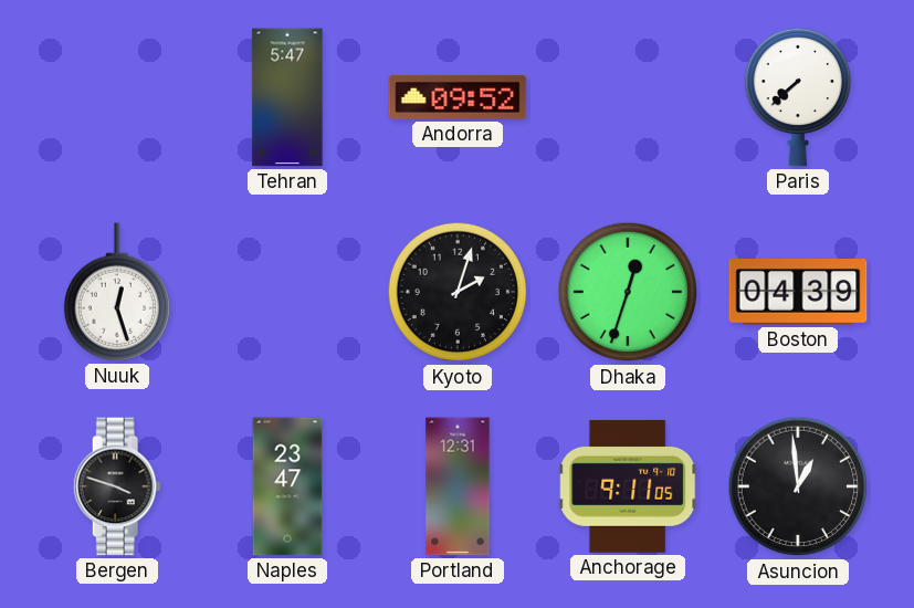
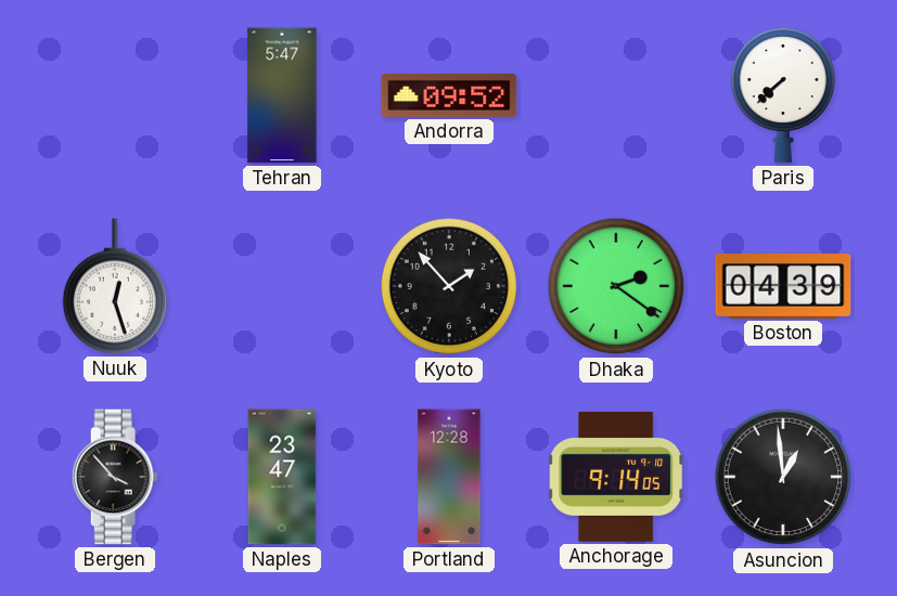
Kyoto: 2:03 -> 1:53
Dhaka: 12:33 -> 2:21
Bergen: 3:48 -> 3:53
Portland: 12:31 -> 12:28
Anchorage: 9:11 -> 9:14
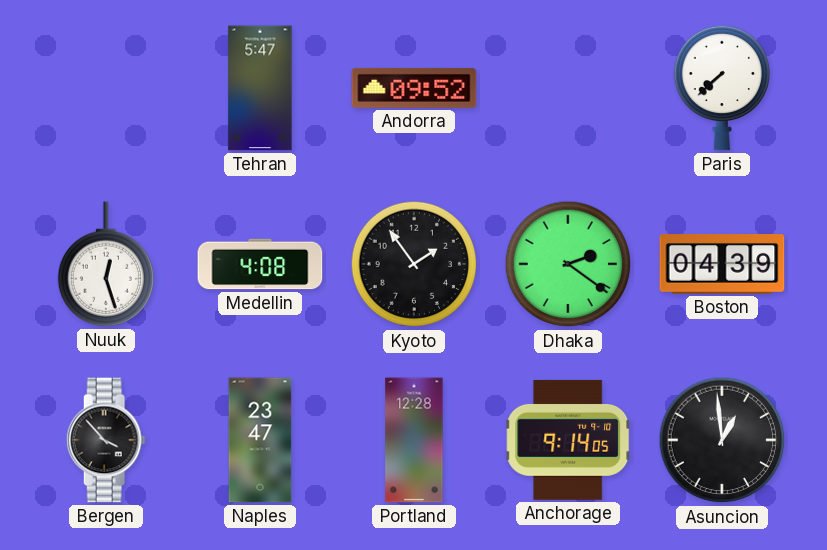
Medellin: none -> 4:08
Kyoto: 1:53 -> 1:54
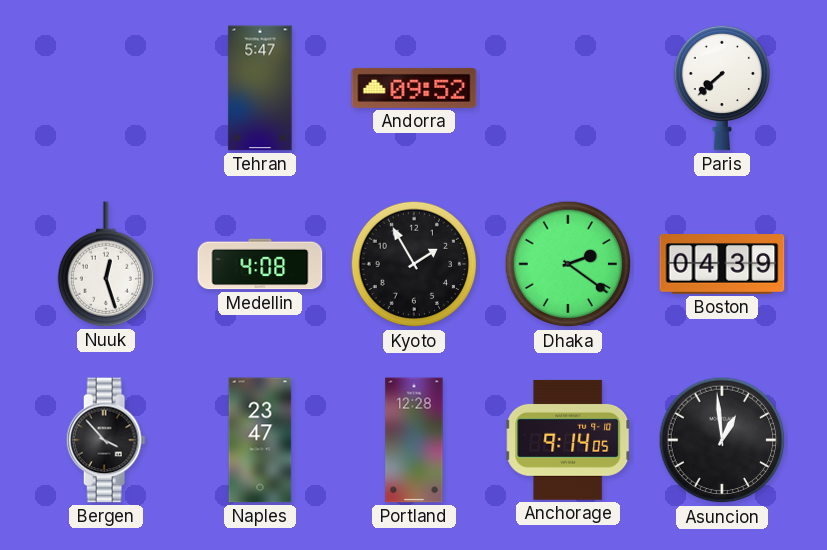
Kyoto: 1:54 -> 1:55
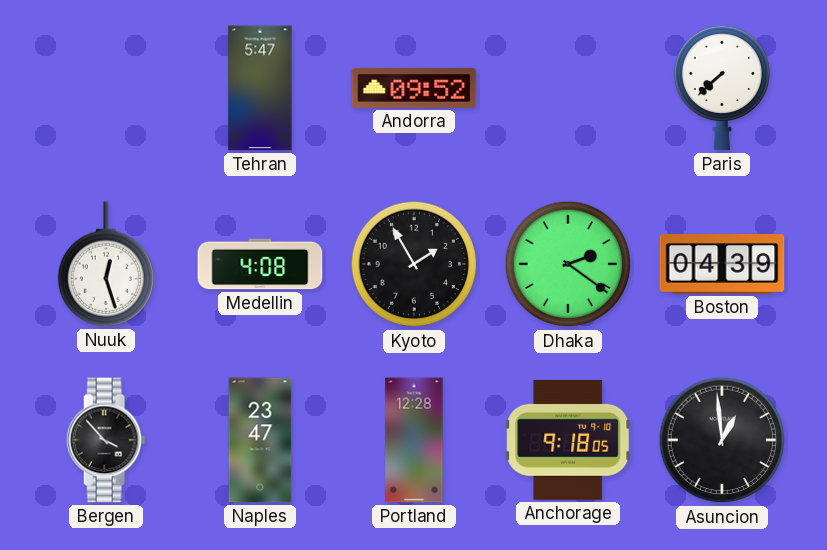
Anchorage: 9:14 -> 9:18
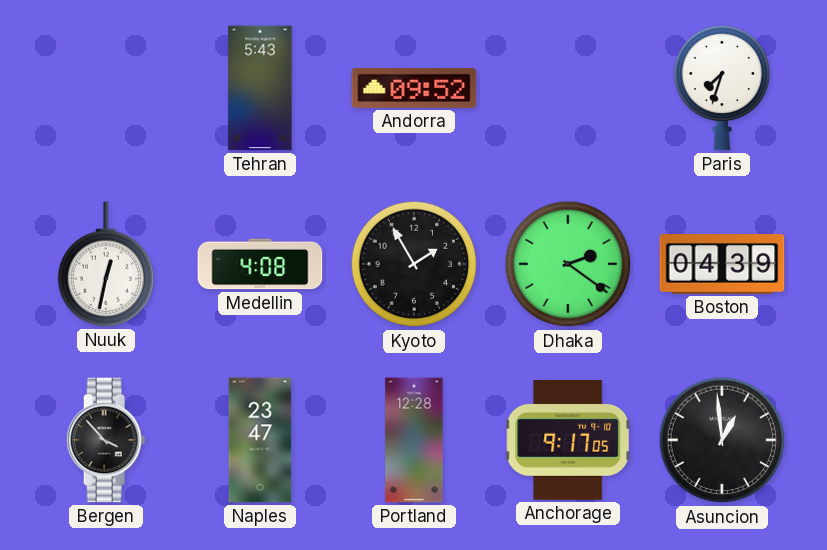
Tehran: 5:47 -> 5:43
Paris: 7:38 -> 7:33
Nuuk: 12:27 -> 12:32
Anchorage: 9:18 -> 9:17
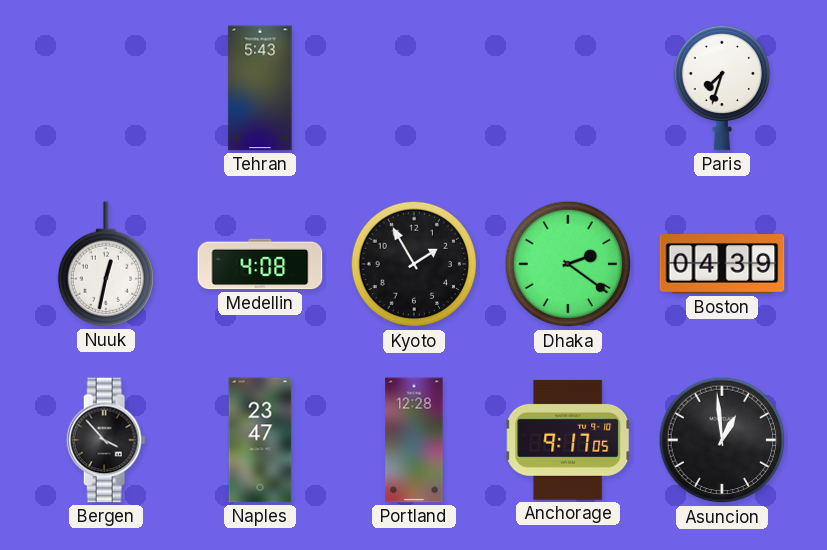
Andorra: 09:52 -> none
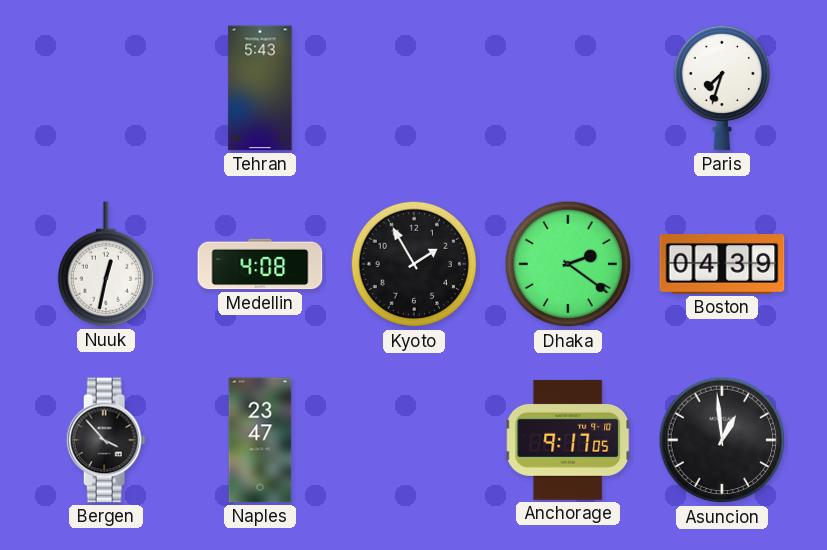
Portland: 12:28 -> none
